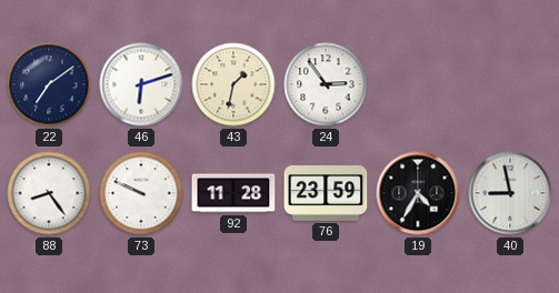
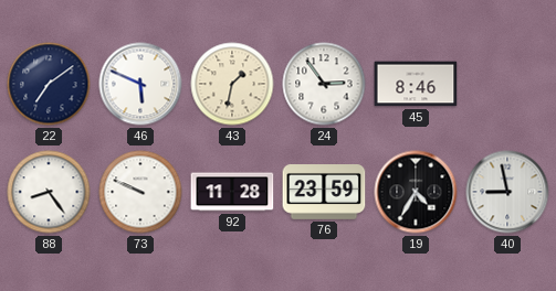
46: 6:12 -> 5:49
45: none -> 8:46
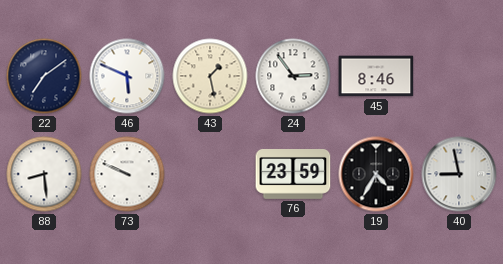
43: 1:32 -> 1:28
88: 8:24 -> 8:29
92: 11:28 -> none
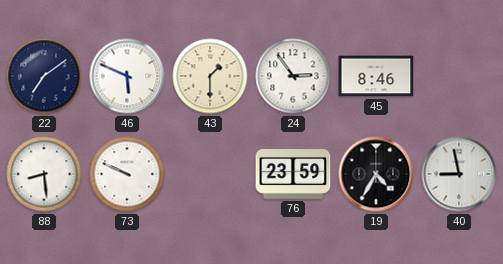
43: 1:28 -> 1:30
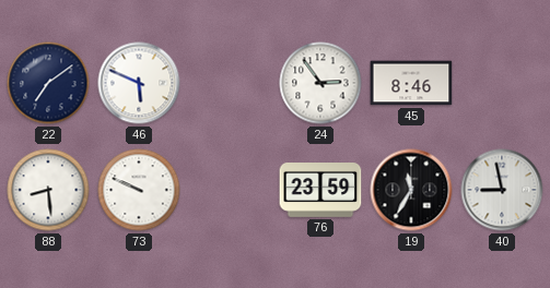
43: 1:30 -> none
19: 4:35 -> 11:35
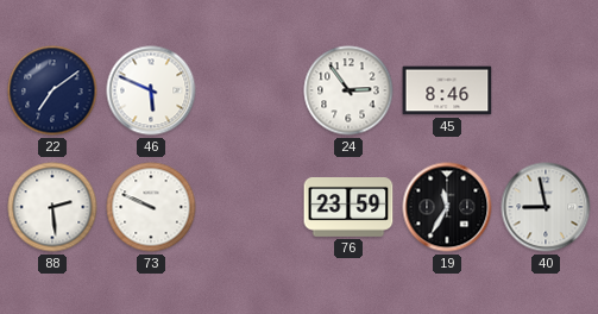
88: 8:29 -> 2:29
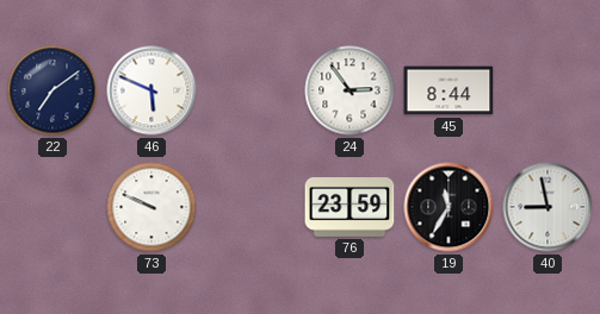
45: 8:46 -> 8:44
88: 2:29 -> none
